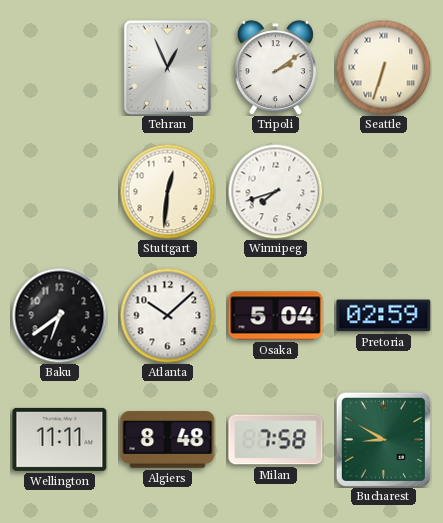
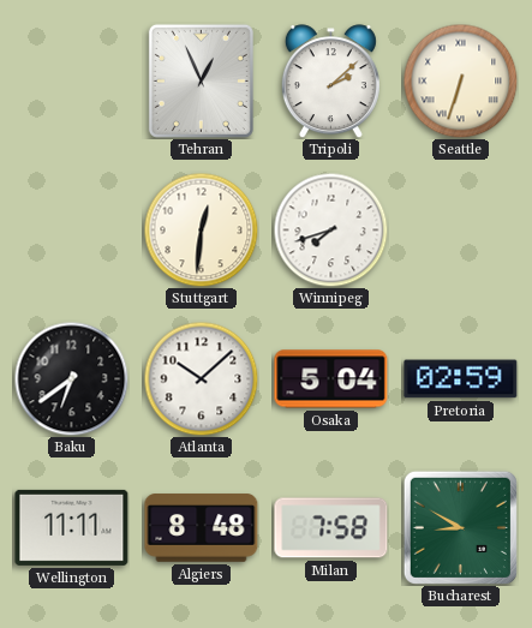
Tripoli: 2:09 -> 2:08
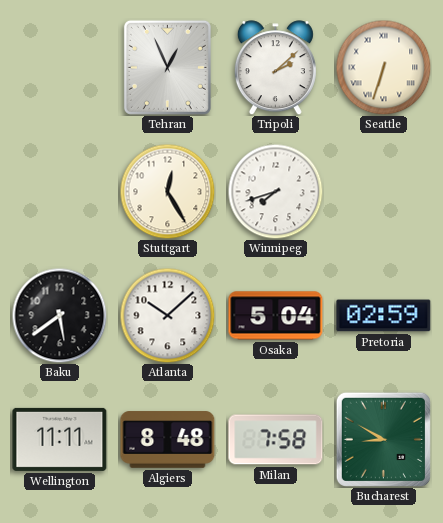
Stuttgart: 12:31 -> 12:25
Baku: 6:39 -> 5:39
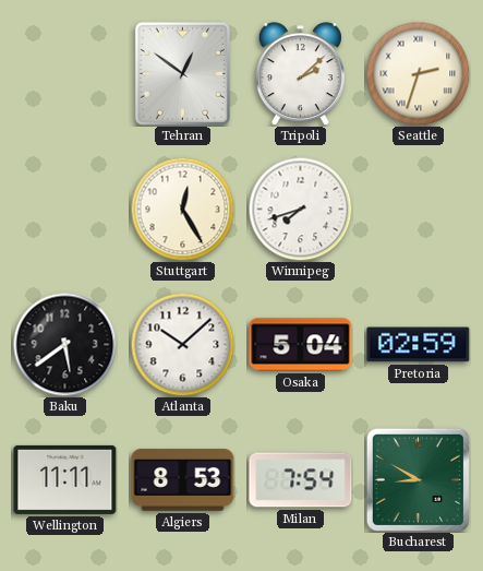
Tehran: 12:56 -> 12:51
Seattle: 6:33 -> 2:33
Algiers: 8:48 -> 8:53
Milan: 7:58 -> 7:54
